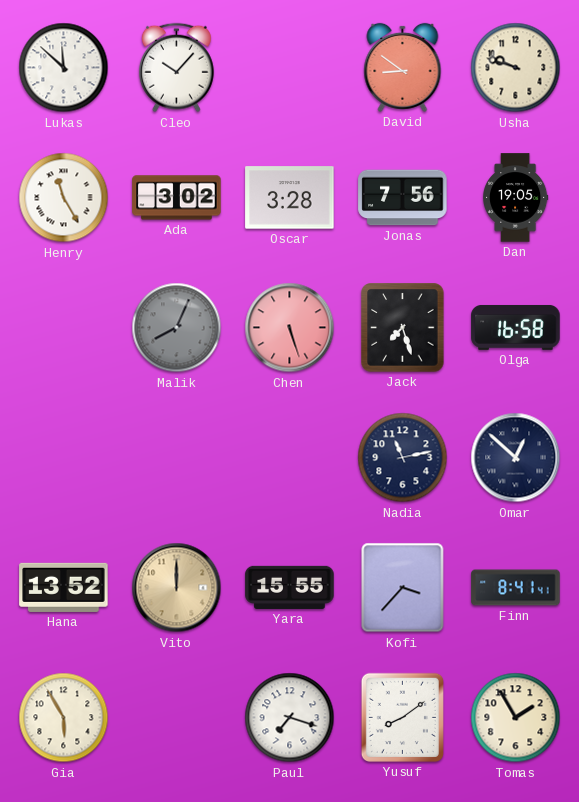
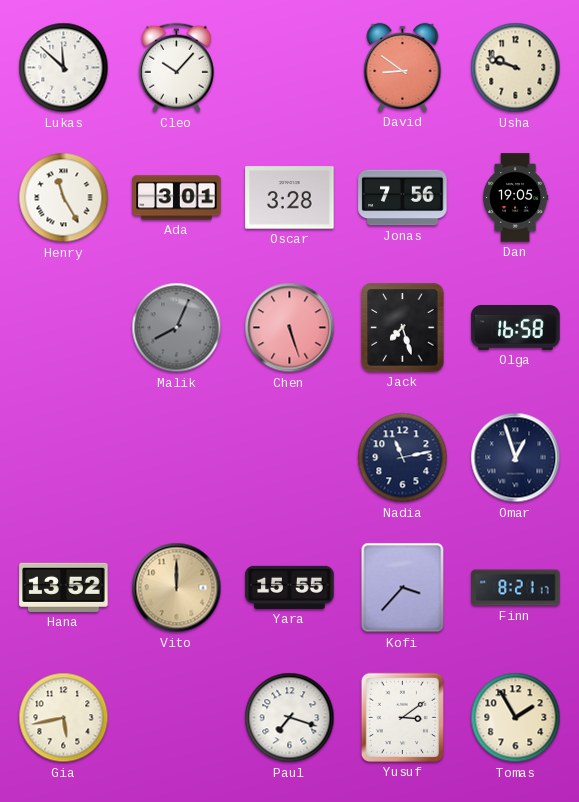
Ada: 3:02 -> 3:01
Omar: 12:52 -> 12:57
Finn: 8:41 -> 8:21
Gia: 5:55 -> 5:43
Yusuf: 8:09 -> 3:09
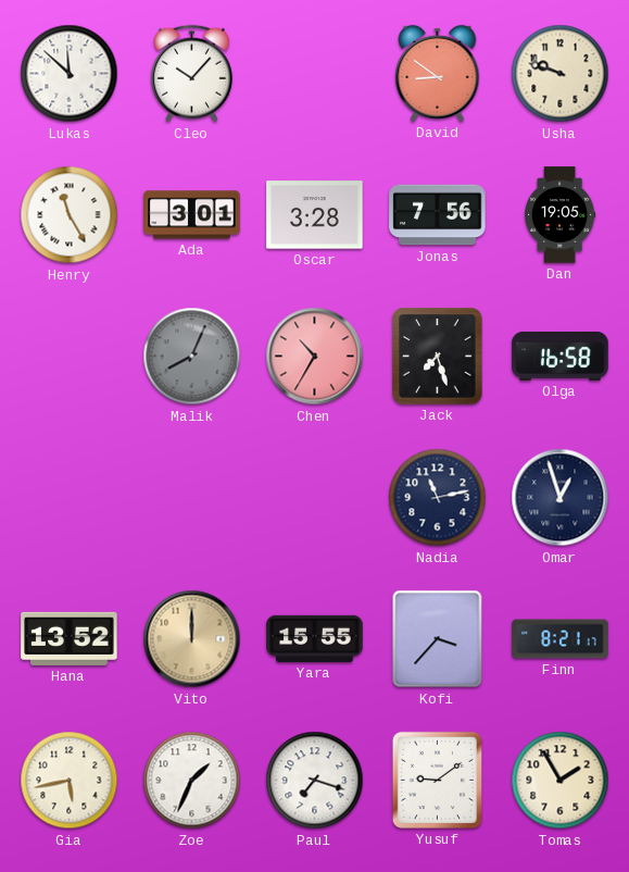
Chen: 5:27 -> 10:35
Zoe: none -> 1:34
Yusuf: 3:09 -> 9:09
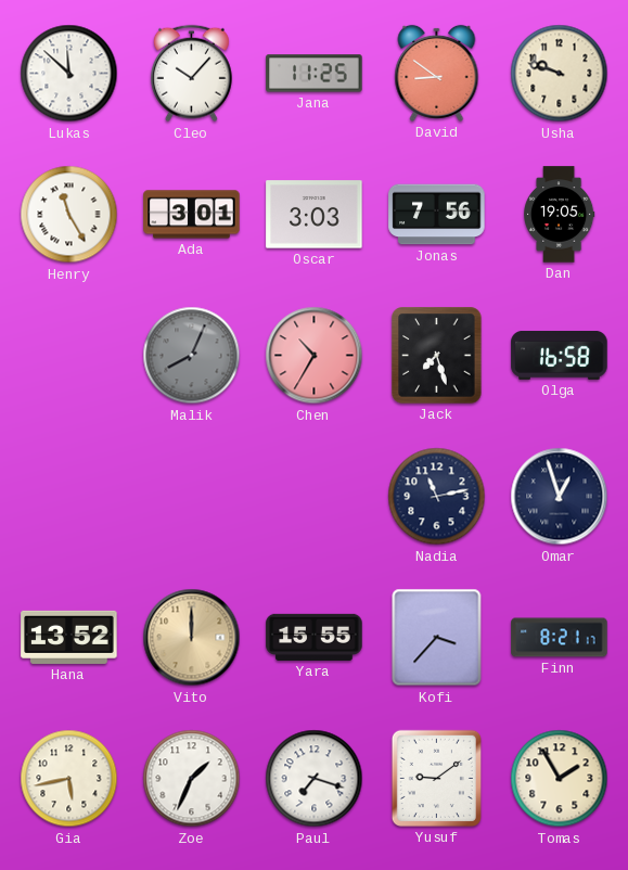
Jana: none -> 11:25
Oscar: 3:28 -> 3:03
